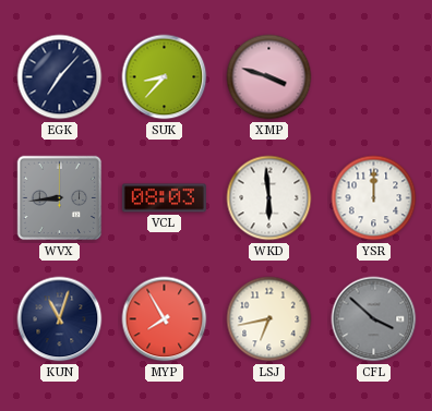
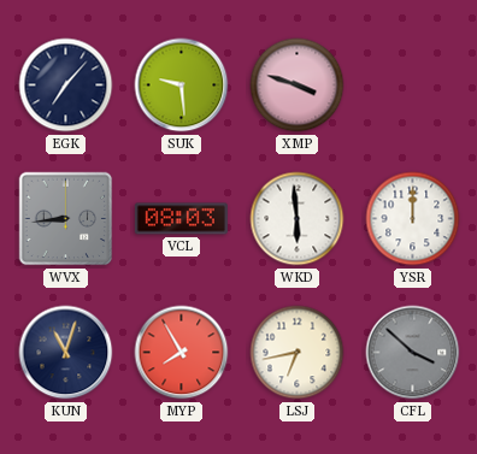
SUK: 8:37 -> 9:29
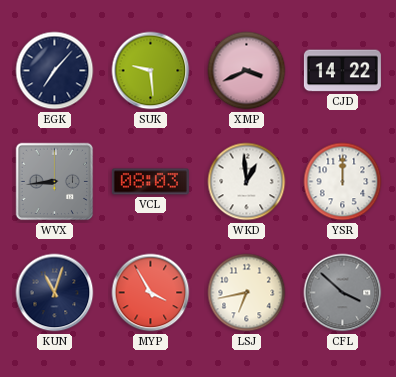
XMP: 3:48 -> 3:41
CJD: none -> 14:22
WKD: 5:59 -> 12:59
MYP: 7:55 -> 3:55
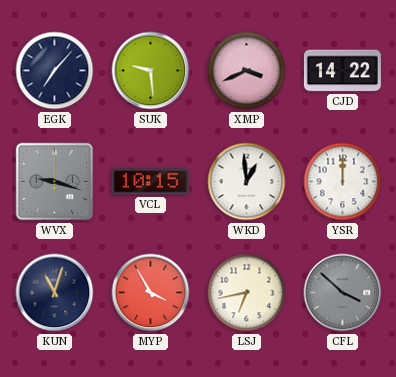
WVX: 8:44 -> 9:18
VCL: 08:03 -> 10:15
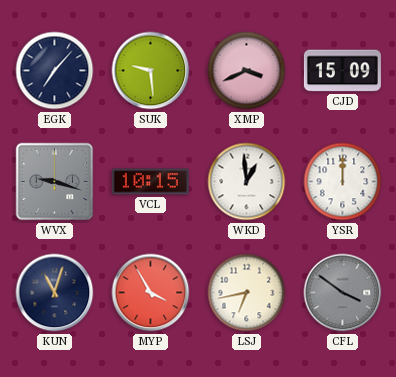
CJD: 14:22 -> 15:09
CFL: 3:52 -> 3:51
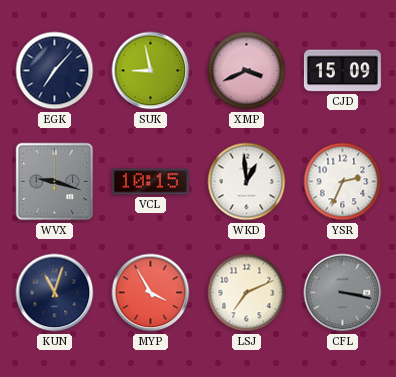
SUK: 9:29 -> 8:58
YSR: 12:00 -> 2:34
LSJ: 6:43 -> 7:11
CFL: 3:51 -> 3:17
